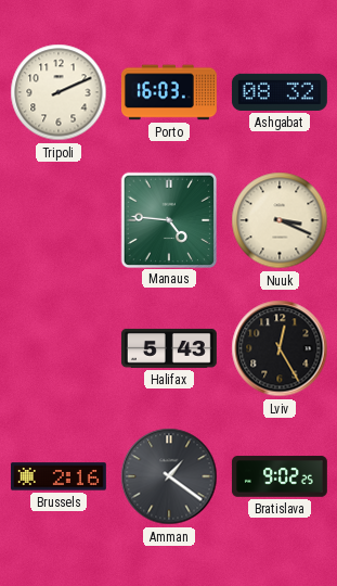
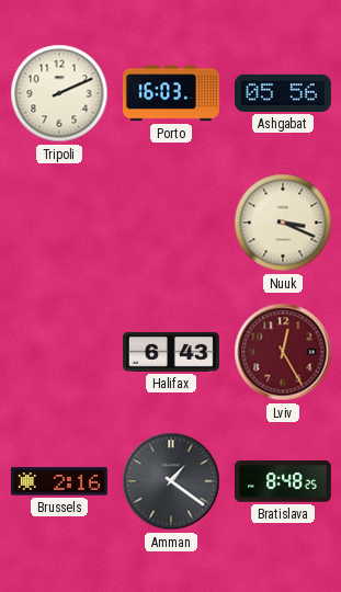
Ashgabat: 08:32 -> 05:56
Manaus: 4:46 -> none
Halifax: 5:43 -> 6:43
Lviv dial: black -> burgundy
Bratislava: 9:02 -> 8:48
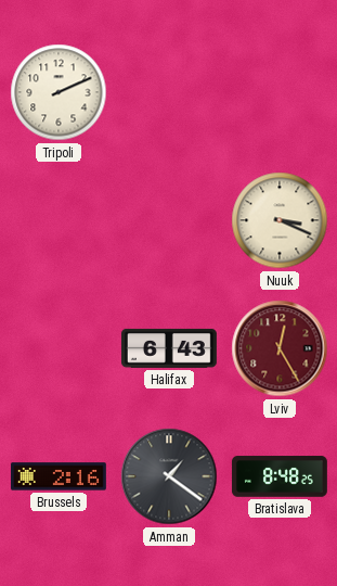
Porto: 16:03 -> none
Ashgabat: 05:56 -> none
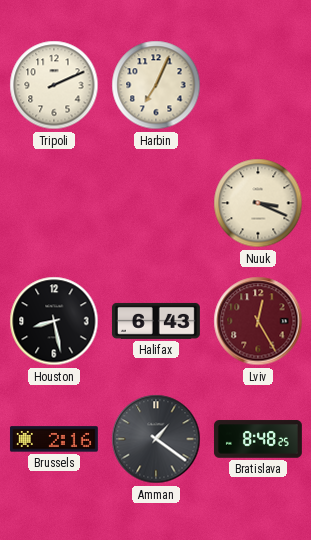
Harbin: none -> 7:04
Houston: none -> 8:28
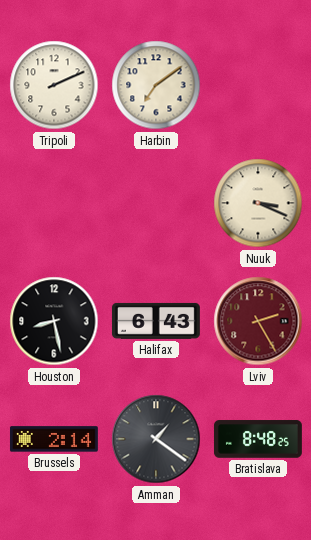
Harbin: 7:04 -> 7:09
Lviv: 12:25 -> 2:25
Brussels: 2:16 -> 2:14
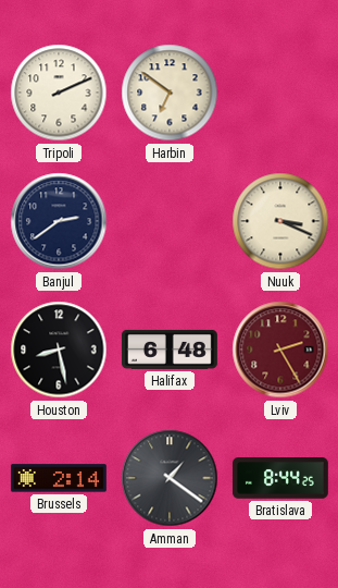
Harbin: 7:09 -> 6:51
Banjul: none -> 2:39
Halifax: 6:43 -> 6:48
Bratislava: 8:48 -> 8:44
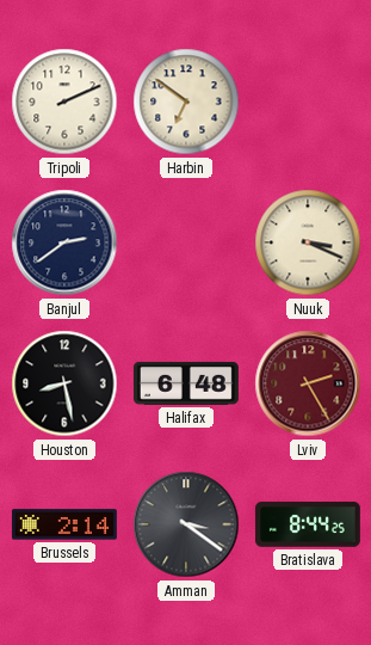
Amman: 1:21 -> 3:21
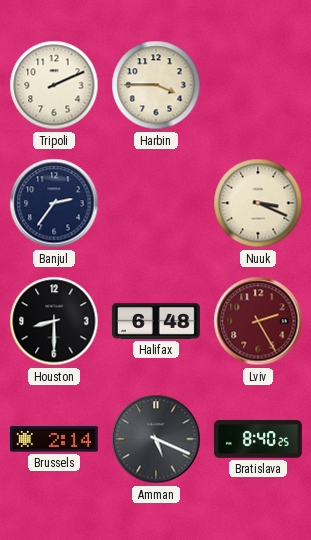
Harbin: 6:51 -> 3:45
Banjul: 2:39 -> 2:36
Houston: 8:28 -> 8:30
Amman: 3:21 -> 5:19
Bratislava: 8:44 -> 8:40
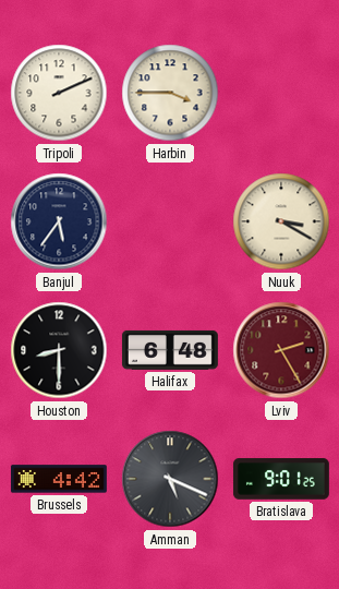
Banjul: 2:36 -> 5:36
Nuuk: 3:19 -> 3:20
Brussels: 2:14 -> 4:42
Bratislava: 8:40 -> 9:01
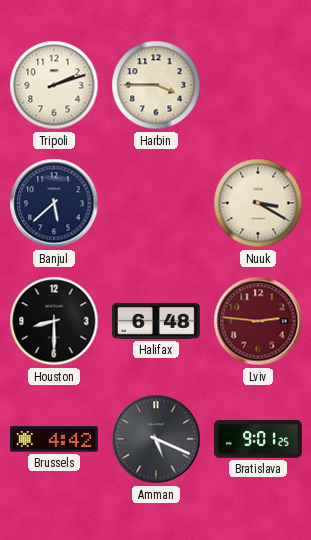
Tripoli: 2:11 -> 2:12
Banjul: 5:36 -> 5:38
Lviv: 2:25 -> 2:46
